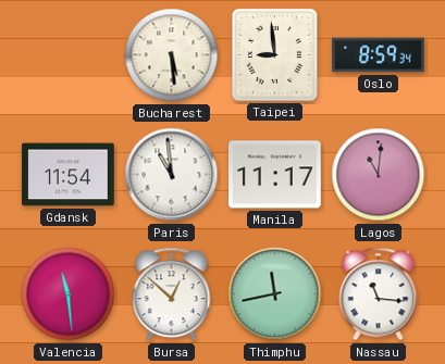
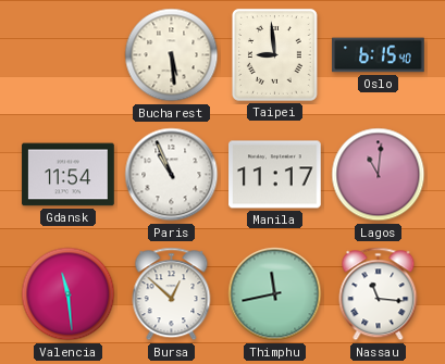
Oslo: 8:59 -> 6:15
Paris: 10:59 -> 10:56
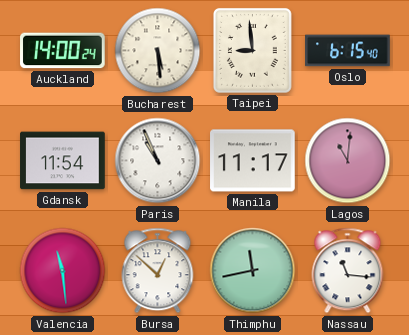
Auckland: none -> 14:00
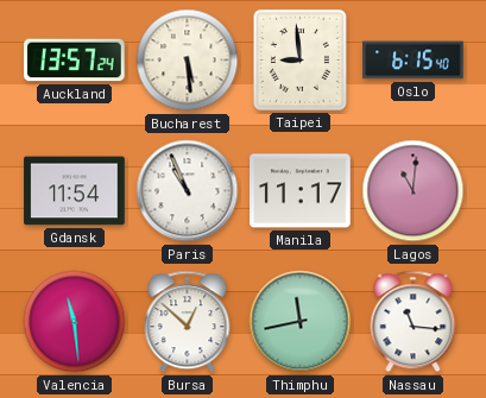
Auckland: 14:00 -> 13:57
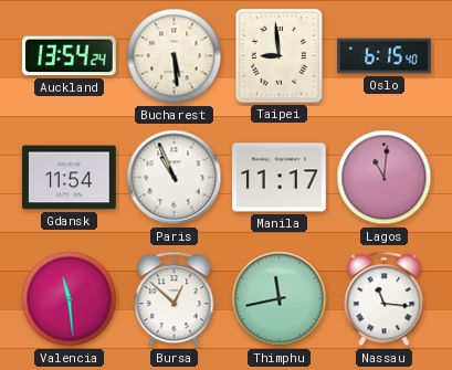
Auckland: 13:57 -> 13:54
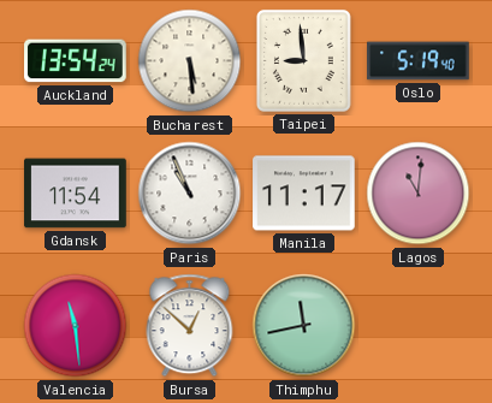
Oslo: 6:15 -> 5:19
Nassau: 11:16 -> none
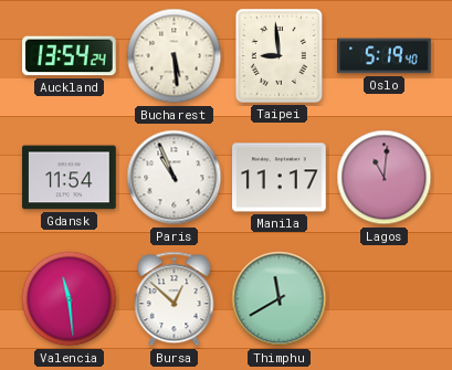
Thimphu: 11:43 -> 11:40
